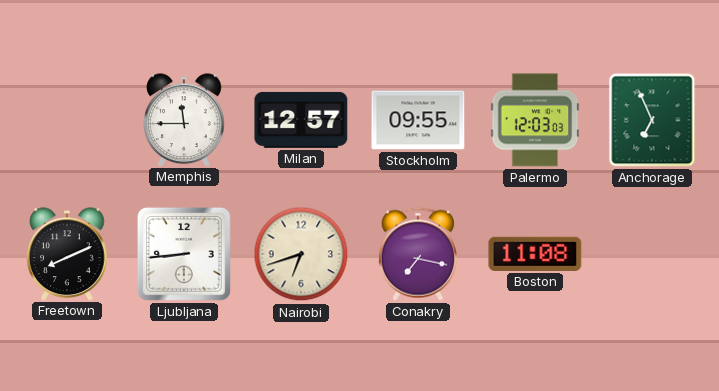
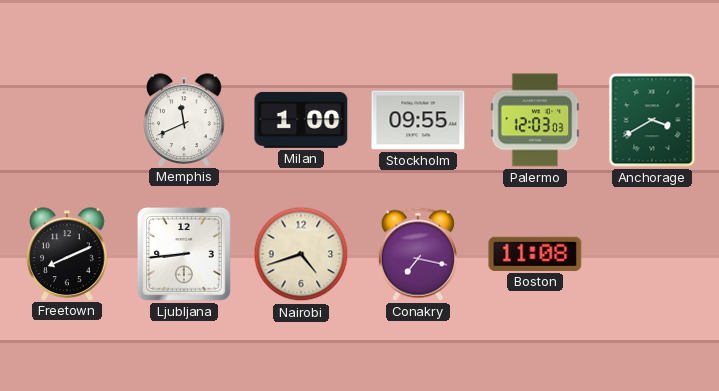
Memphis: 11:45 -> 11:41
Milan: 12:57 -> 1:00
Anchorage: 6:56 -> 3:40
Nairobi: 6:42 -> 4:42
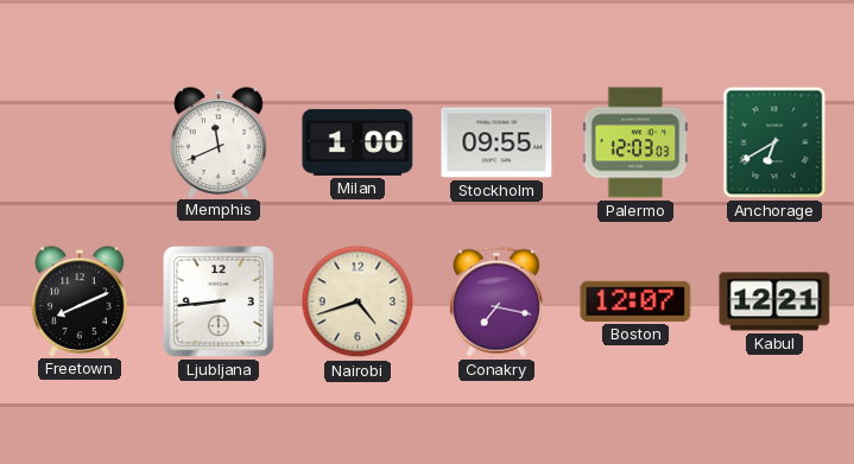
Anchorage: 3:40 -> 6:40
Boston: 11:08 -> 12:07
Kabul: none -> 12:21
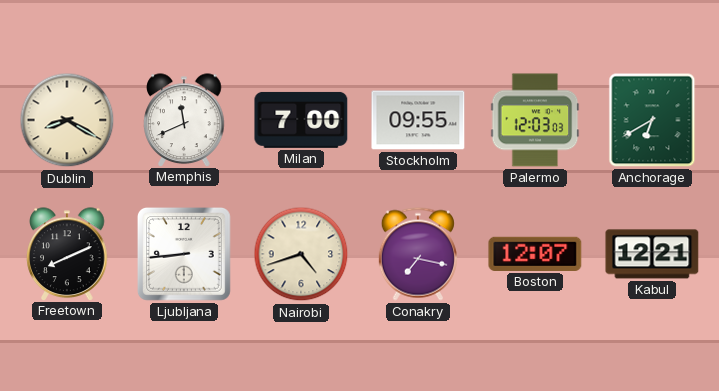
Dublin: none -> 8:20
Milan: 1:00 -> 7:00
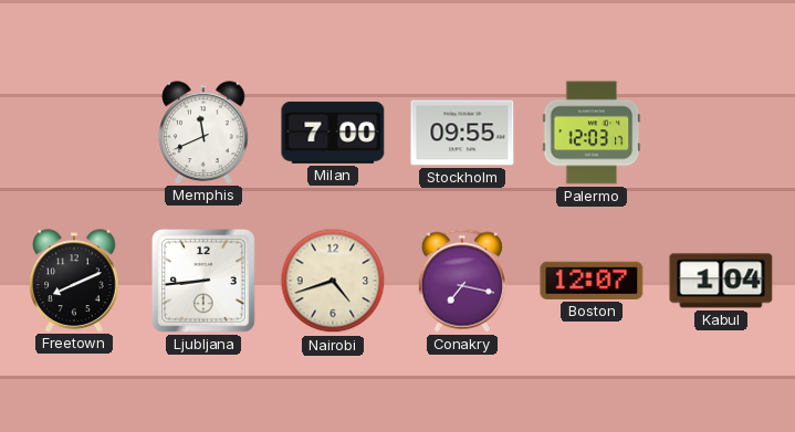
Dublin: 8:20 -> none
Palermo: 12:03:03 -> 12:03:17
Anchorage: 6:40 -> none
Kabul: 12:21 -> 1:04
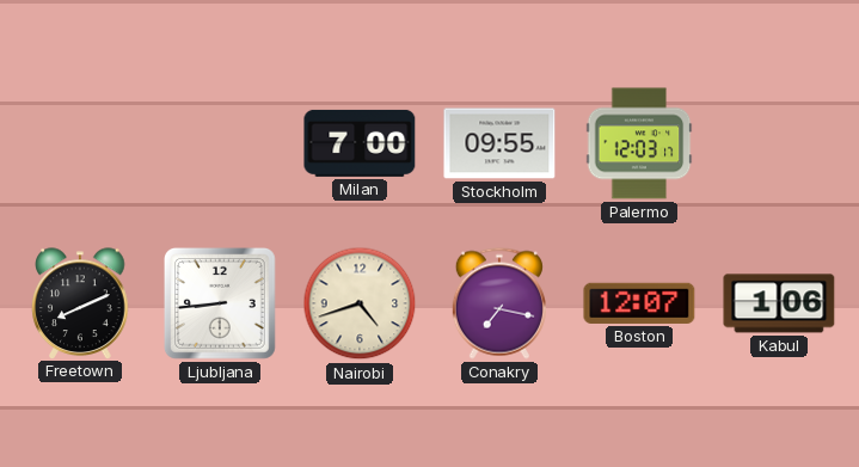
Memphis: 11:41 -> none
Kabul: 1:04 -> 1:06
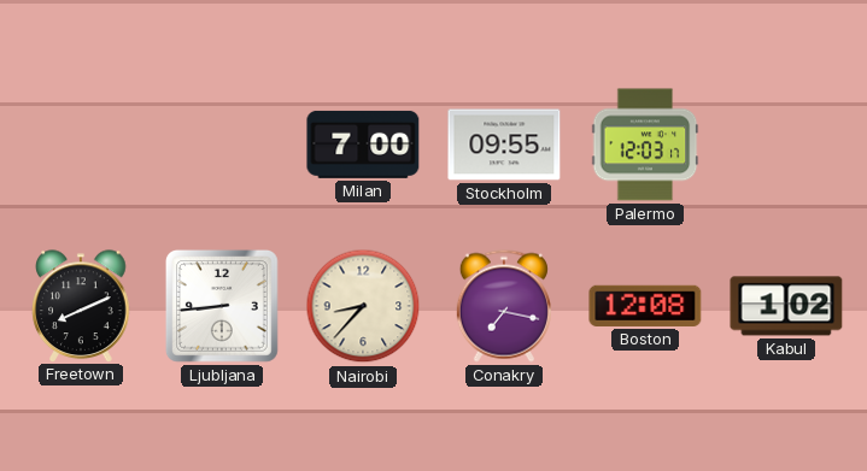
Nairobi: 4:42 -> 8:37
Boston: 12:07 -> 12:08
Kabul: 1:06 -> 1:02
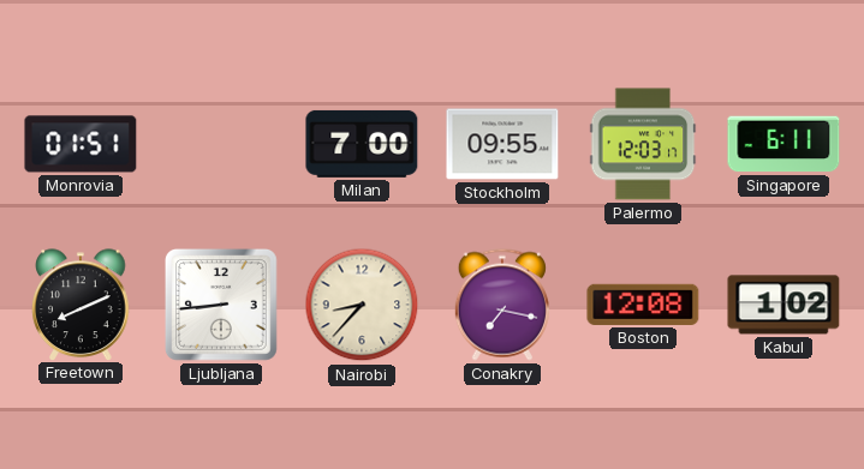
Monrovia: none -> 01:51
Singapore: none -> 6:11
